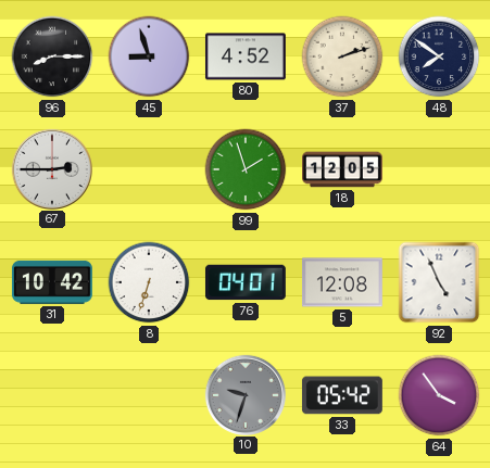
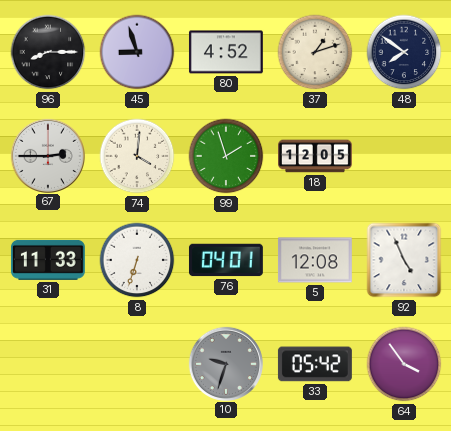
37: 2:12 -> 1:12
74: none -> 4:01
31: 10:42 -> 11:33
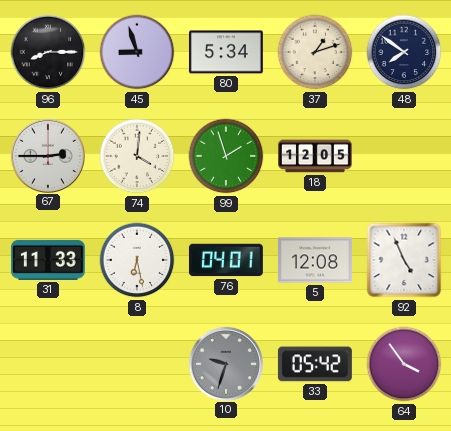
80: 4:52 -> 5:34
8: 6:33 -> 6:28
